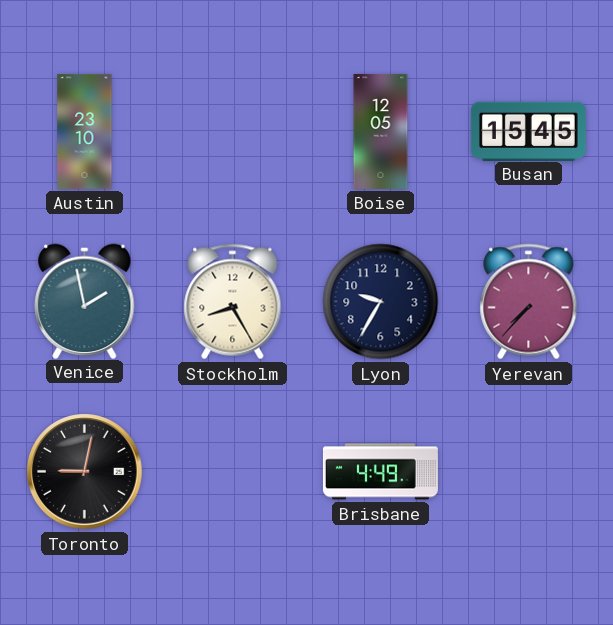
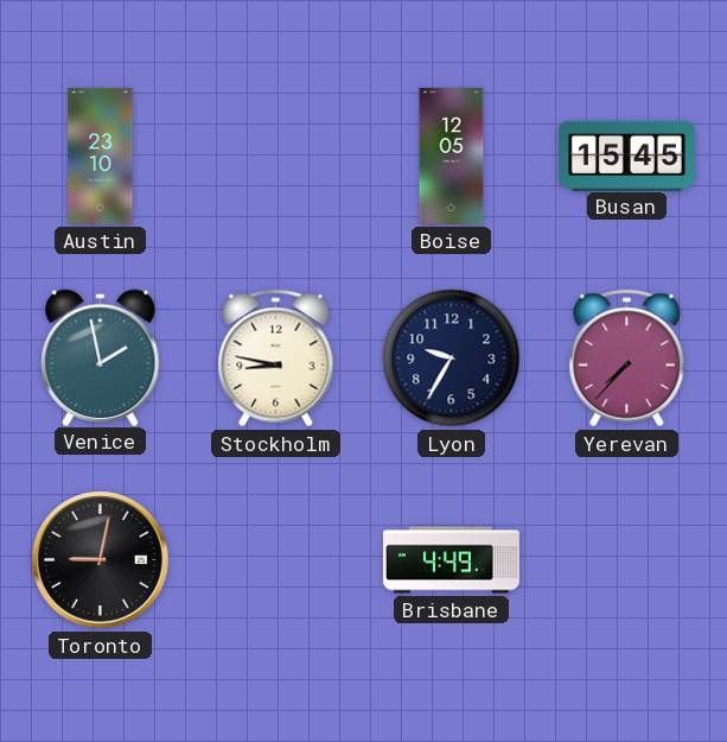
Stockholm: 8:25 -> 8:47
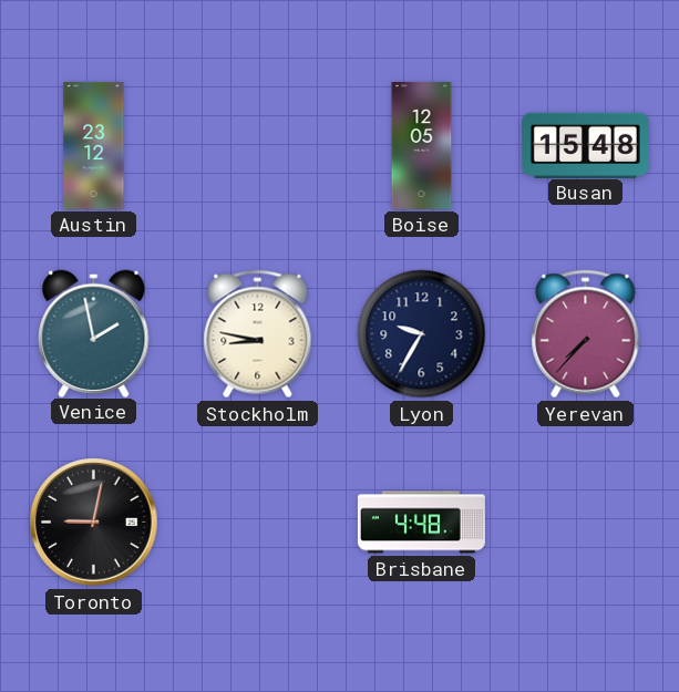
Austin: 23:10 -> 23:12
Busan: 15:45 -> 15:48
Brisbane: 4:49 -> 4:48
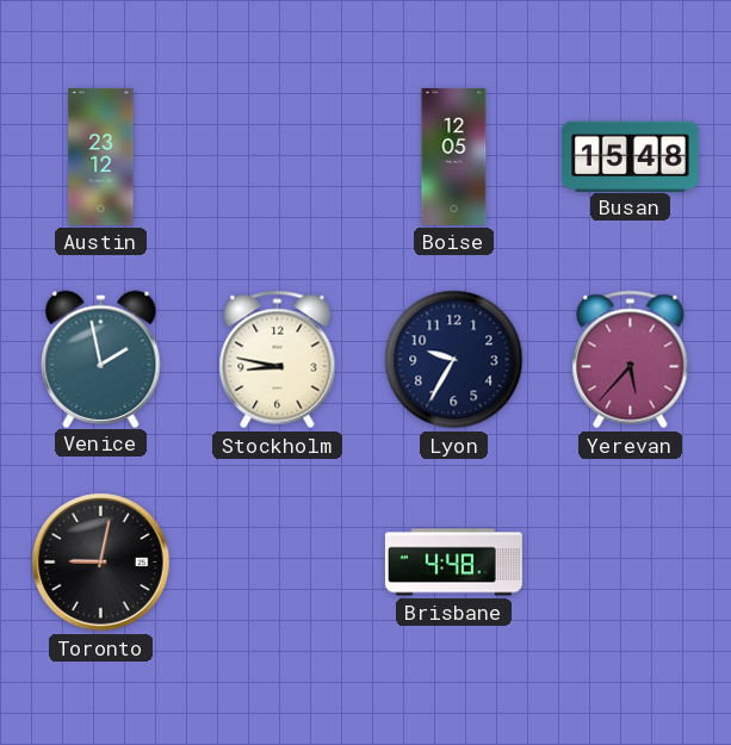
Yerevan: 7:37 -> 5:37
